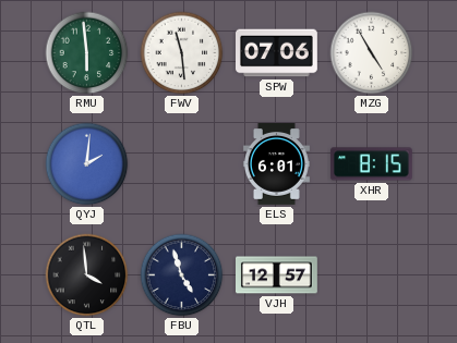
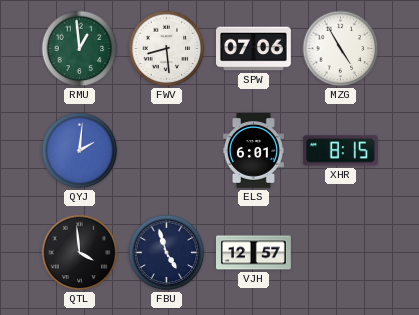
RMU: 5:59 -> 12:59
FWV: 11:29 -> 8:29
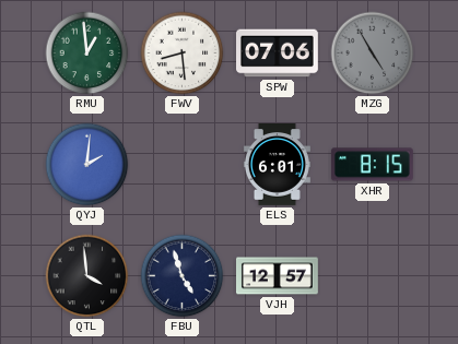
MZG dial: white -> grey
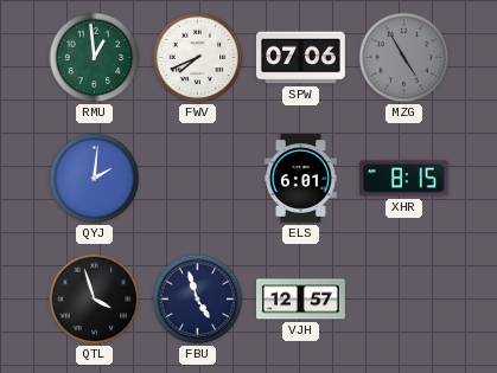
FWV: 8:29 -> 7:41
QTL: 3:59 -> 3:57
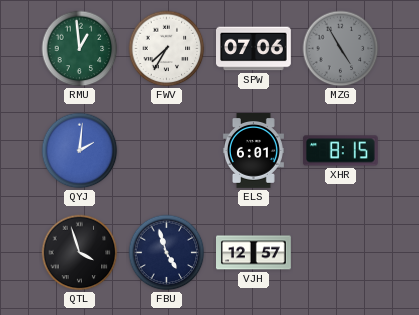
FWV: 7:41 -> 7:35
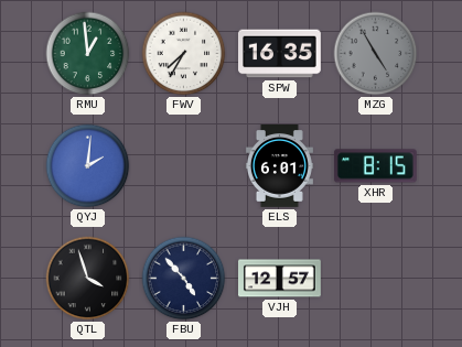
SPW: 07:06 -> 16:35
FBU: 4:57 -> 4:53
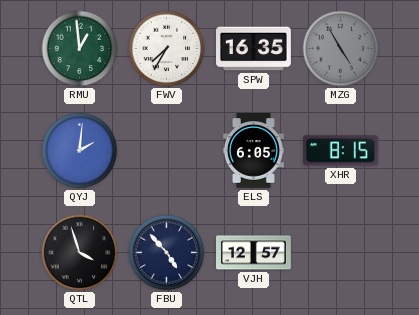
ELS: 6:01 -> 6:05
